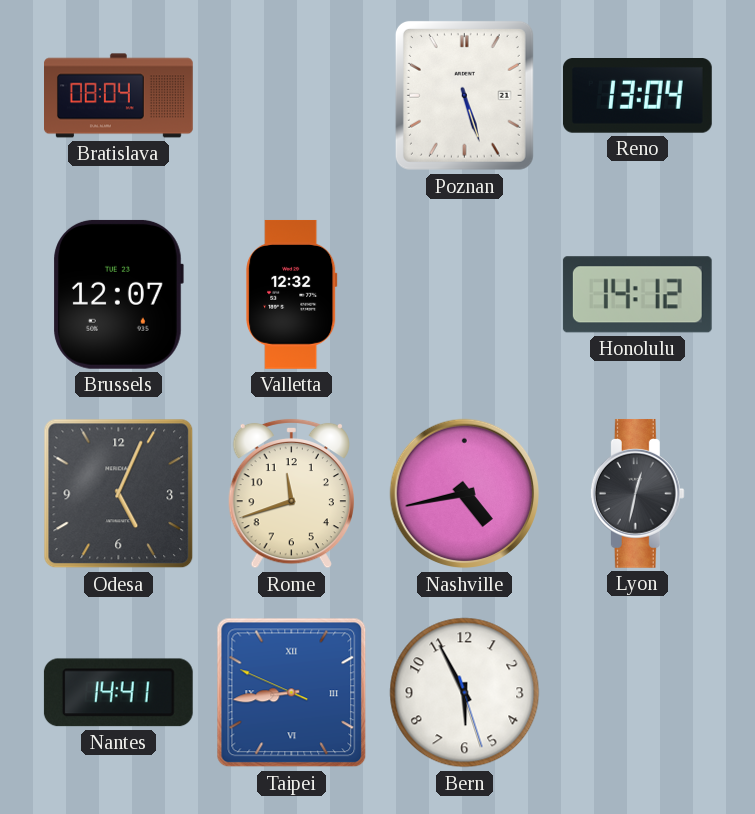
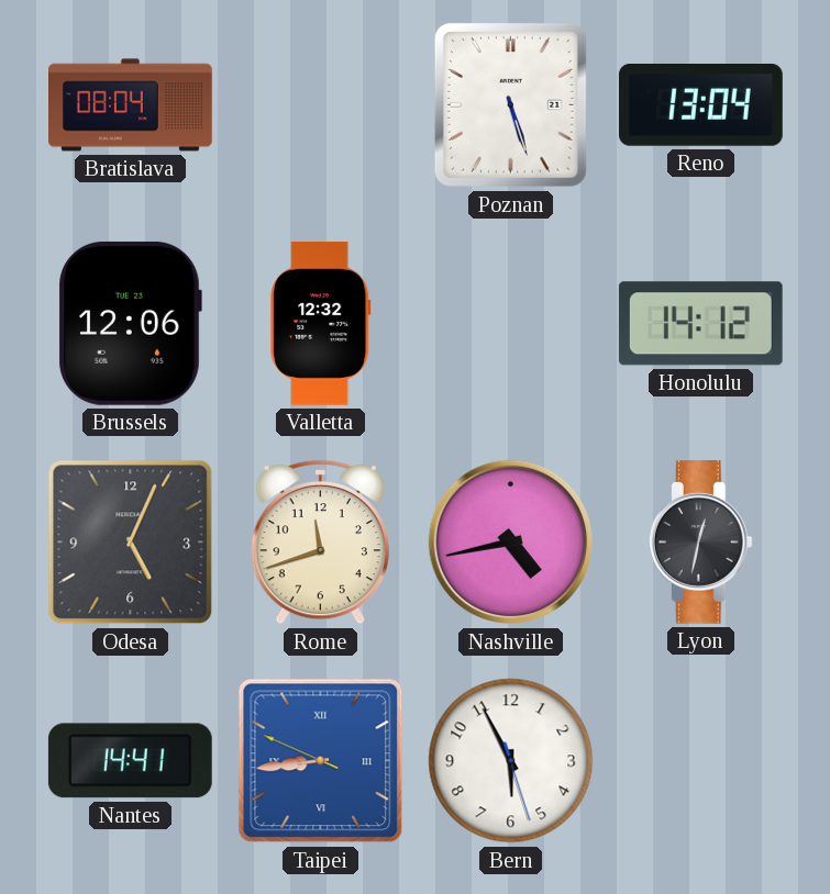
Brussels: 12:07 -> 12:06
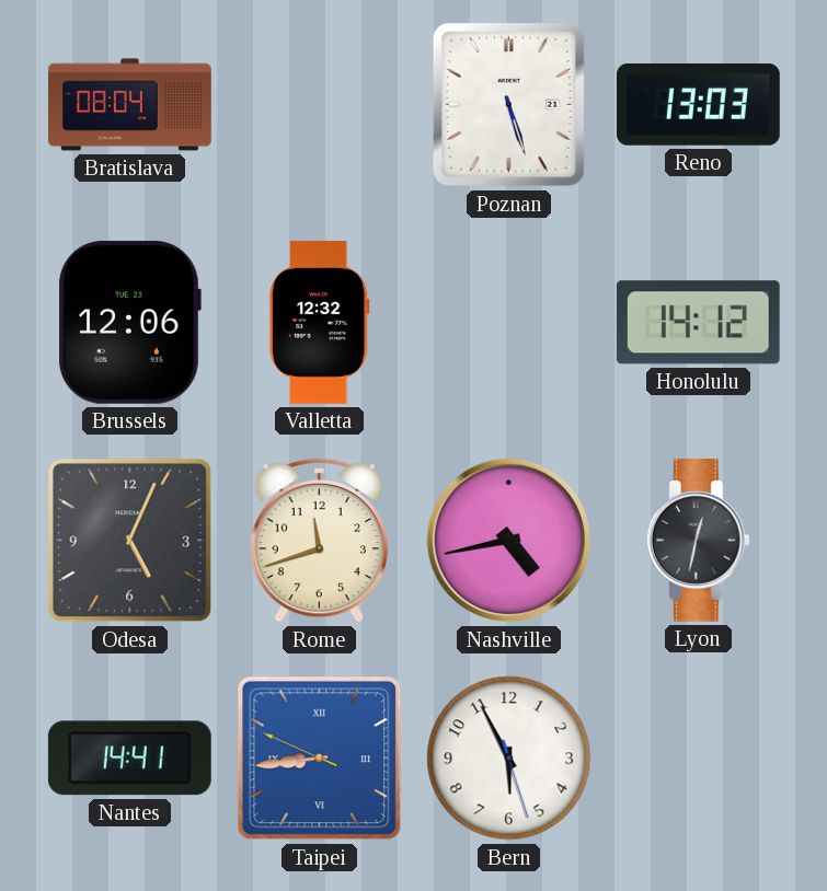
Reno: 13:04 -> 13:03
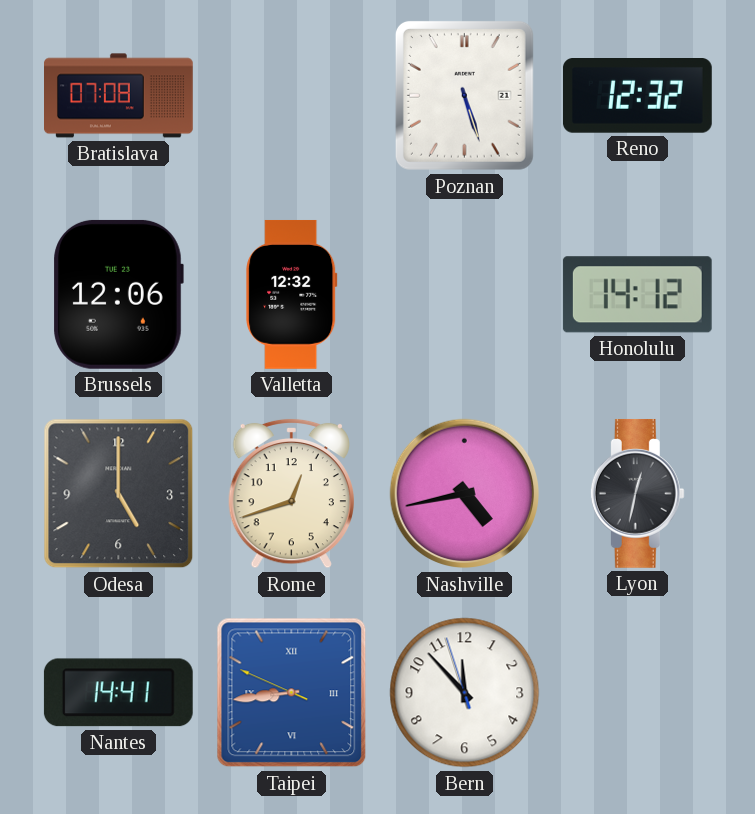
Bratislava: 08:04 -> 07:08
Reno: 13:03 -> 12:32
Odesa: 5:04 -> 5:00
Rome: 11:42 -> 12:42
Bern: 5:55 -> 11:52
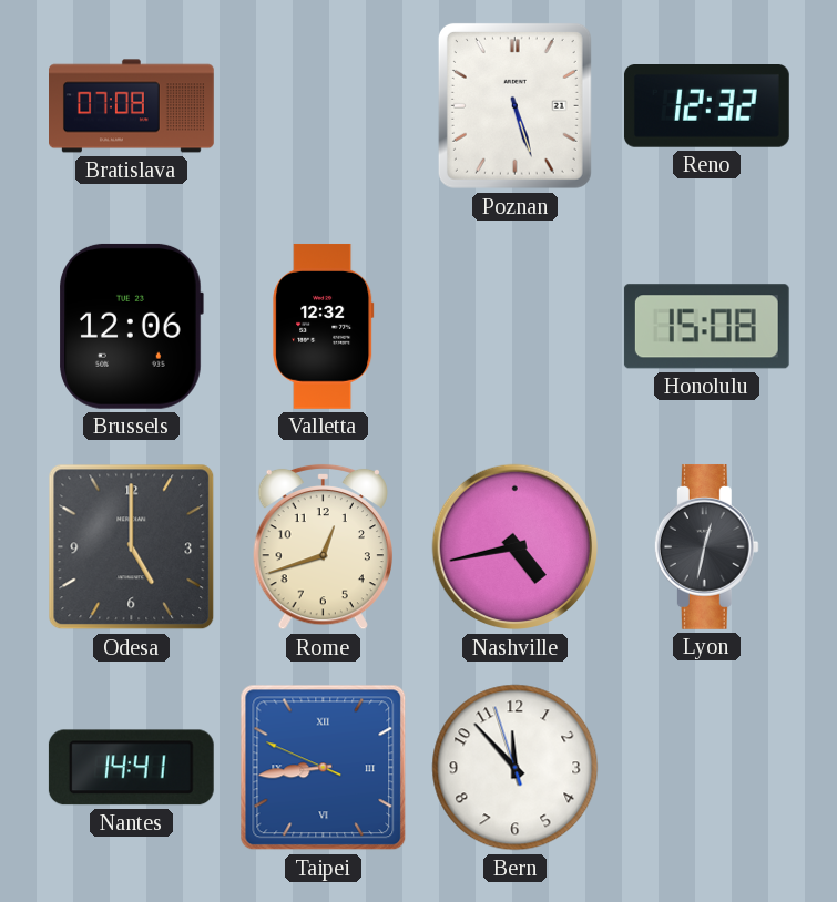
Honolulu: 14:12 -> 15:08
